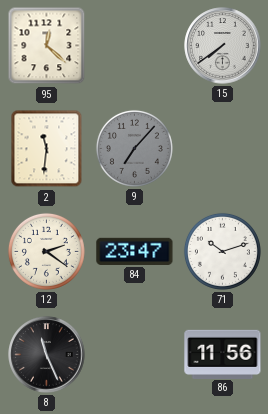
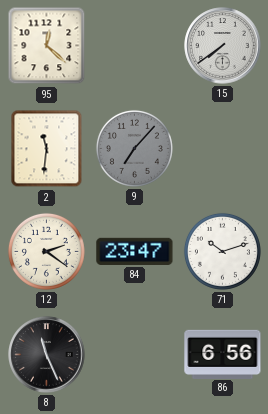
86: 11:56 -> 6:56
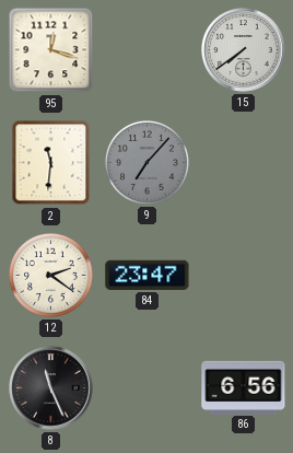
95: 12:22 -> 12:18
71: 10:12 -> none
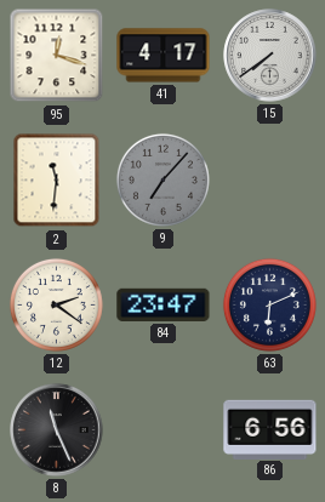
41: none -> 4:17
63: none -> 6:11
